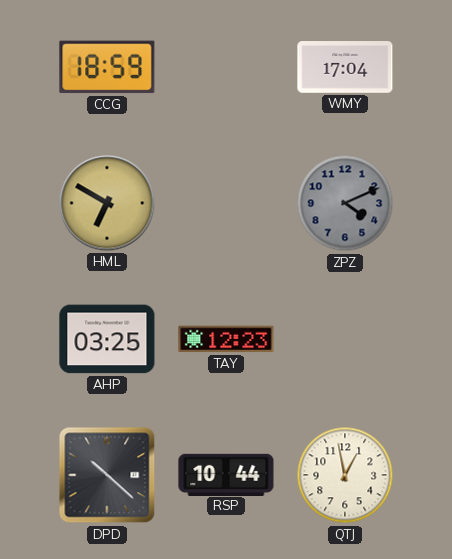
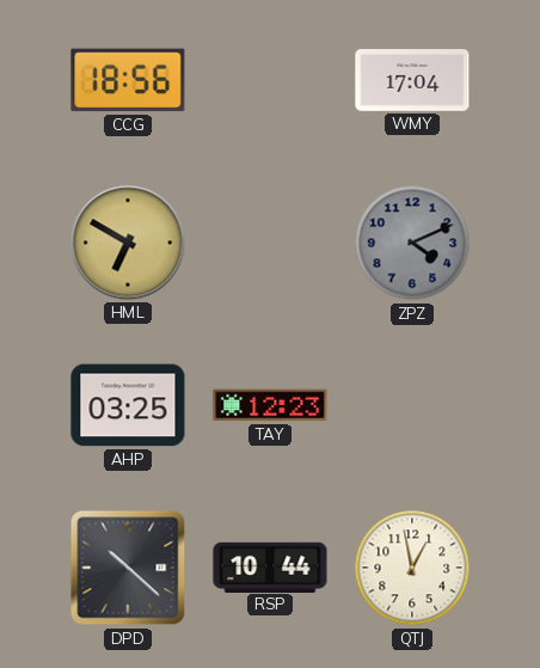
CCG: 18:59 -> 18:56
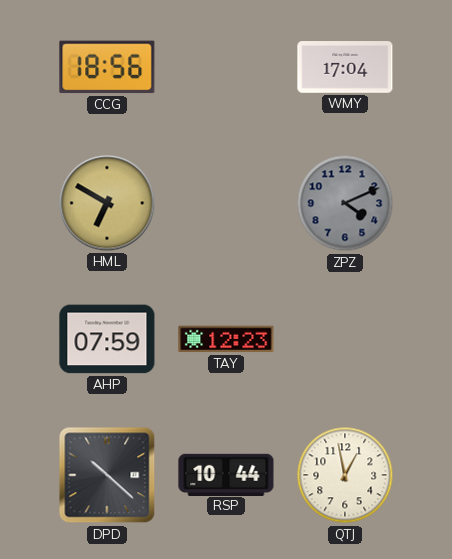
AHP: 03:25 -> 07:59
